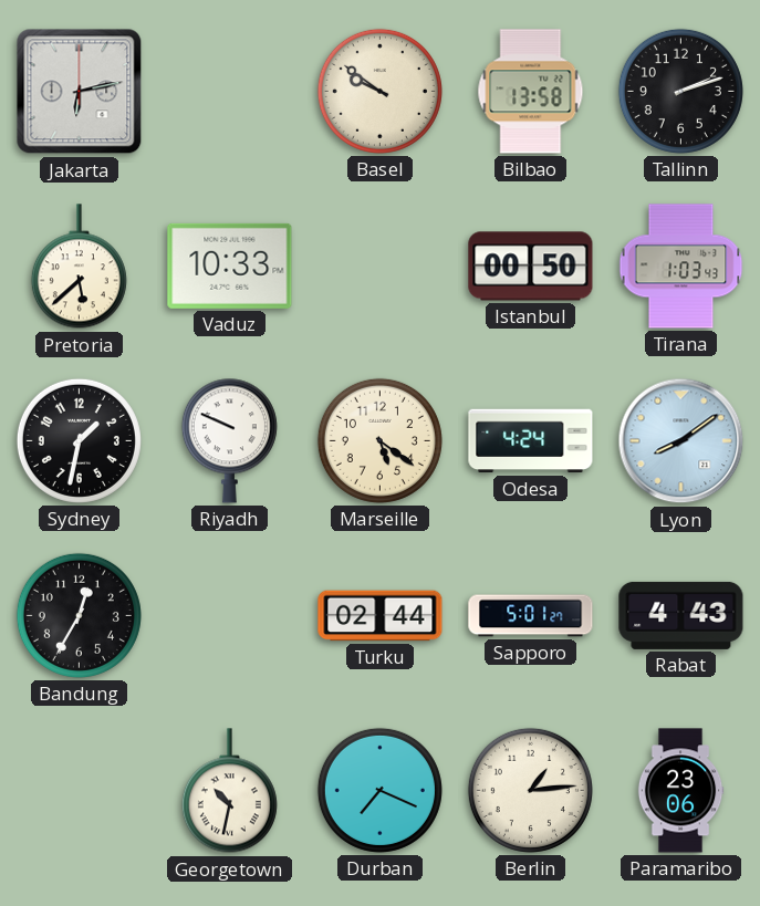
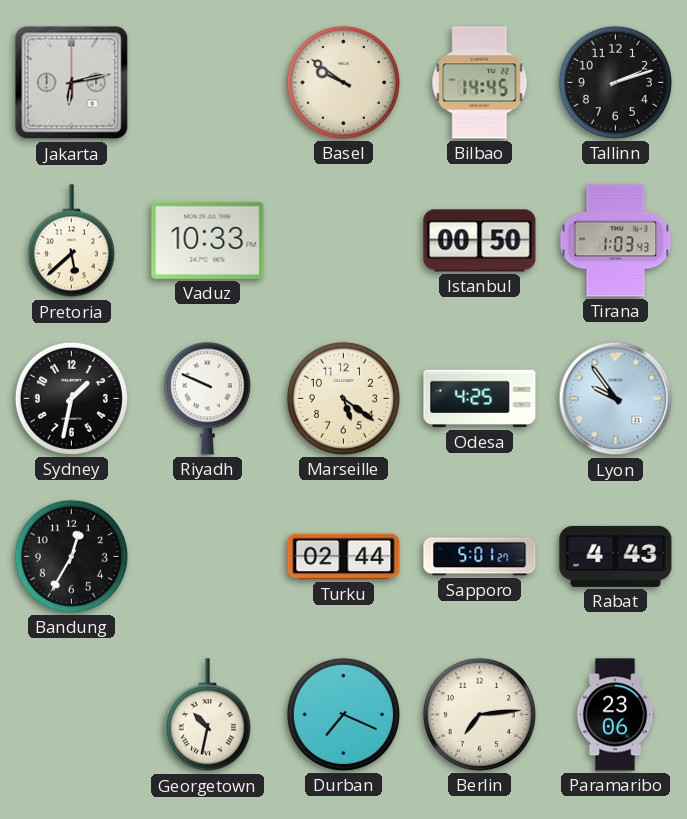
Bilbao: 13:58 -> 14:45
Odesa: 4:24 -> 4:25
Lyon: 8:09 -> 9:54
Berlin: 1:14 -> 7:14
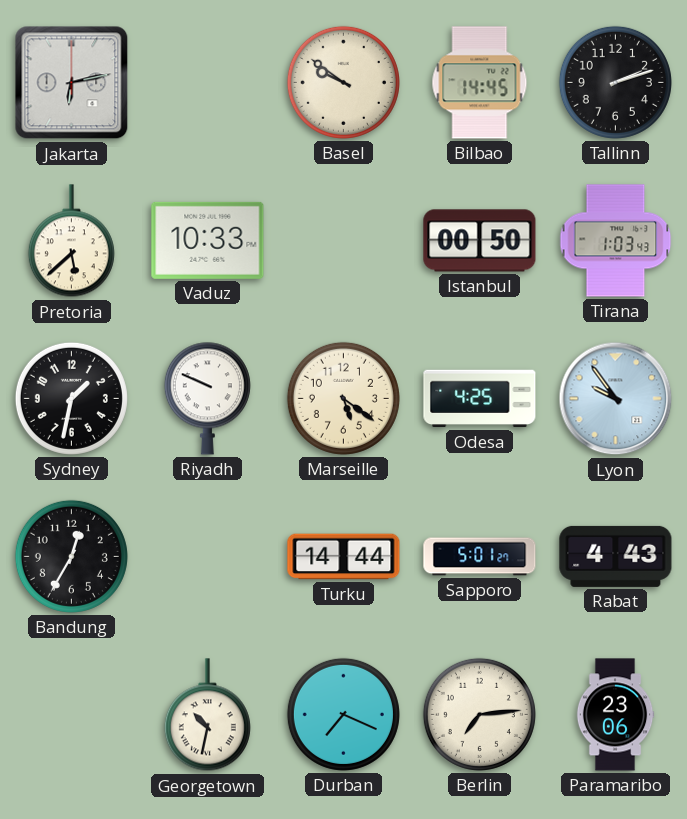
Turku: 02:44 -> 14:44
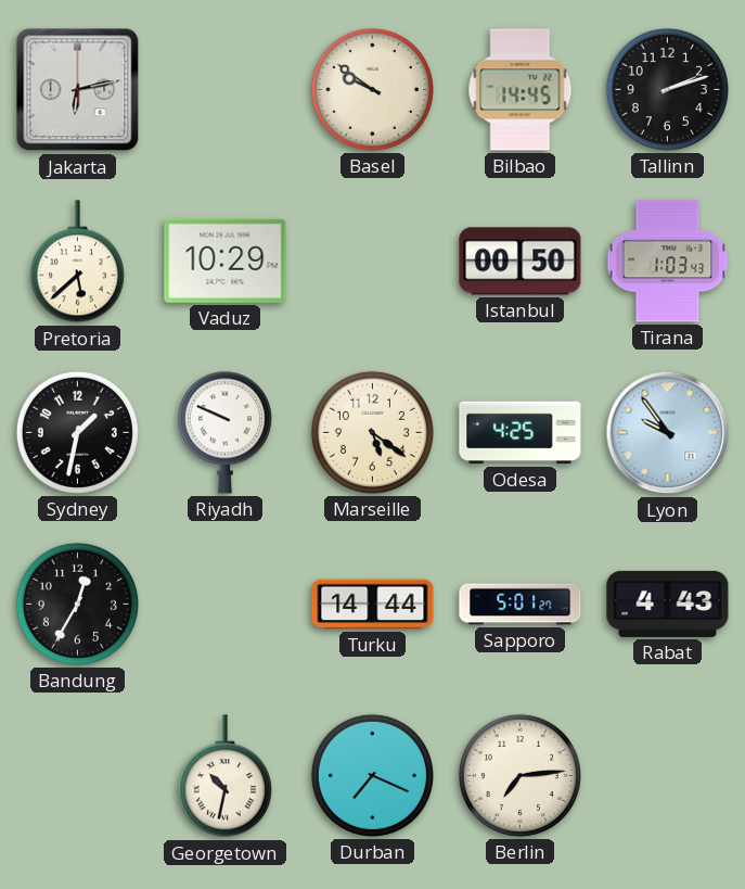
Vaduz: 10:33 -> 10:29
Paramaribo: 23:06 -> none
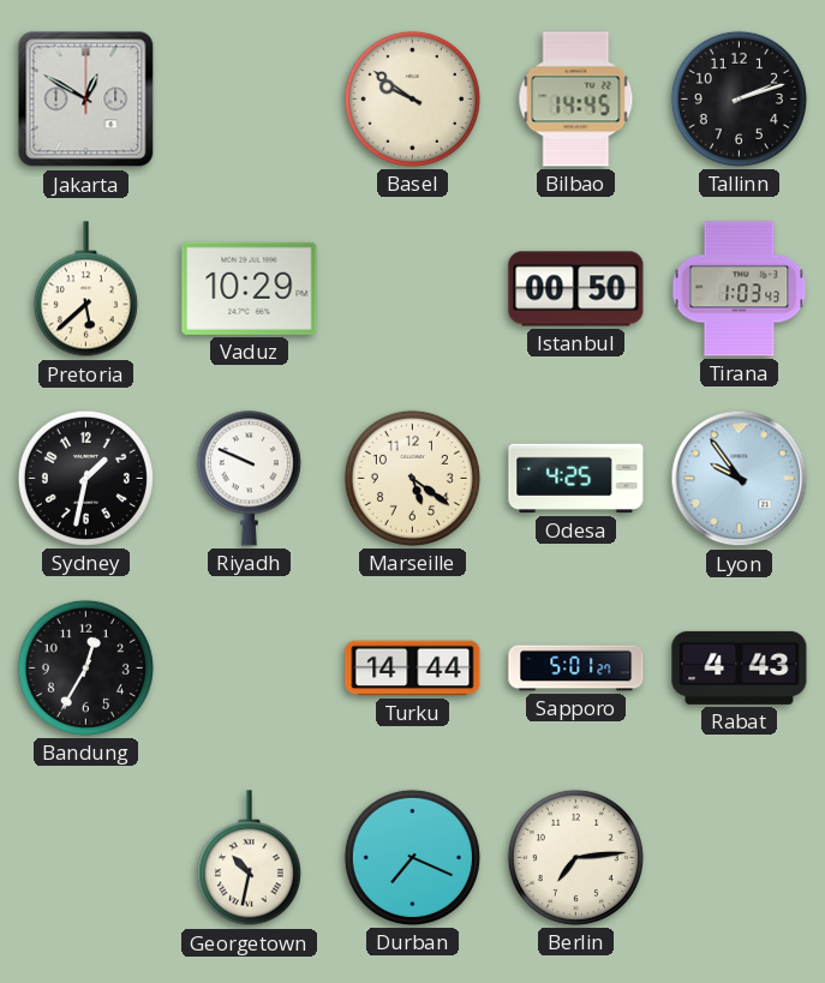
Jakarta: 6:13 -> 12:50
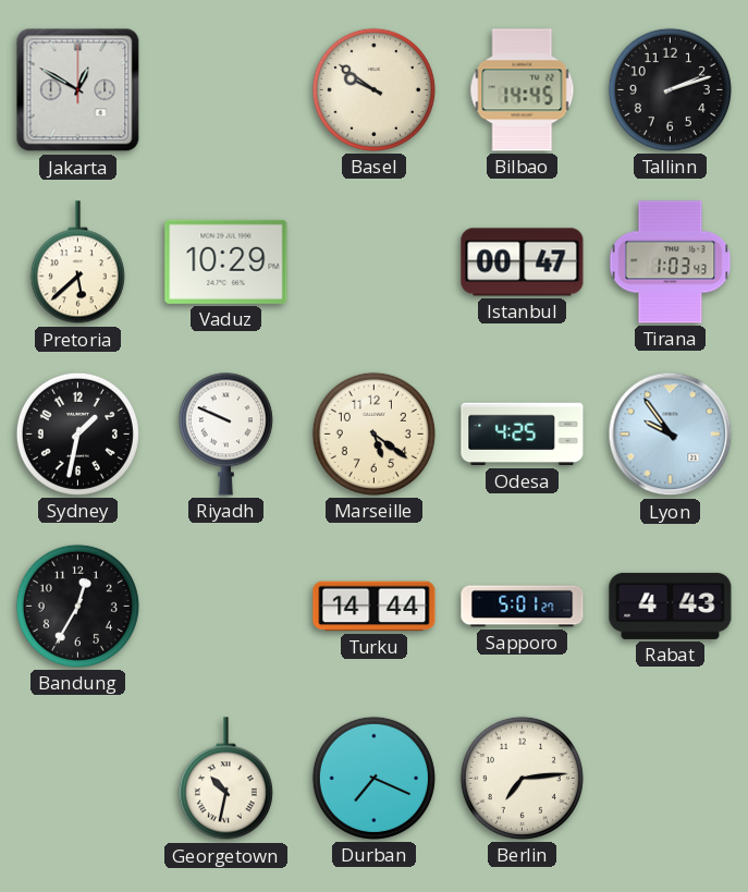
Istanbul: 00:50 -> 00:47
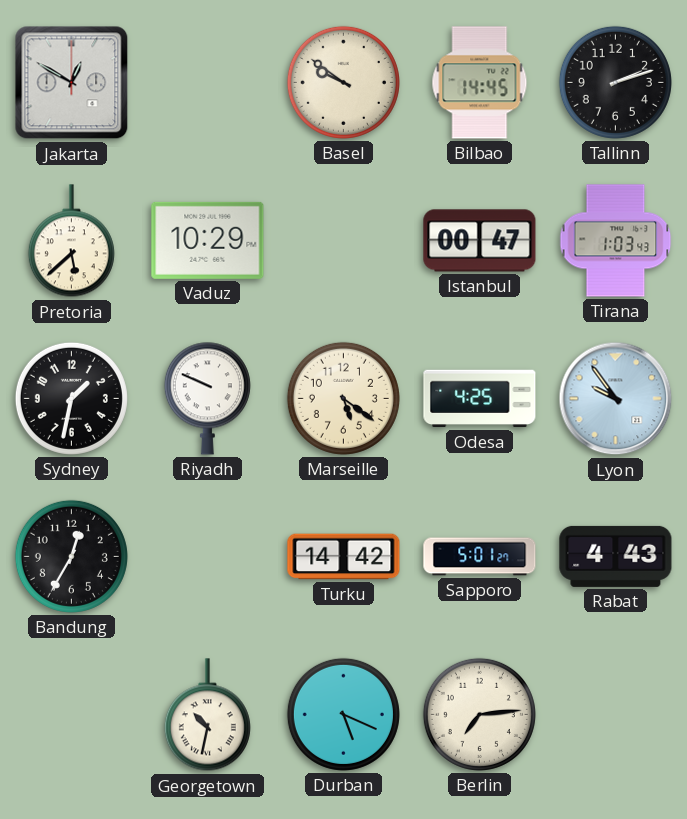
Turku: 14:44 -> 14:42
Durban: 7:19 -> 5:19
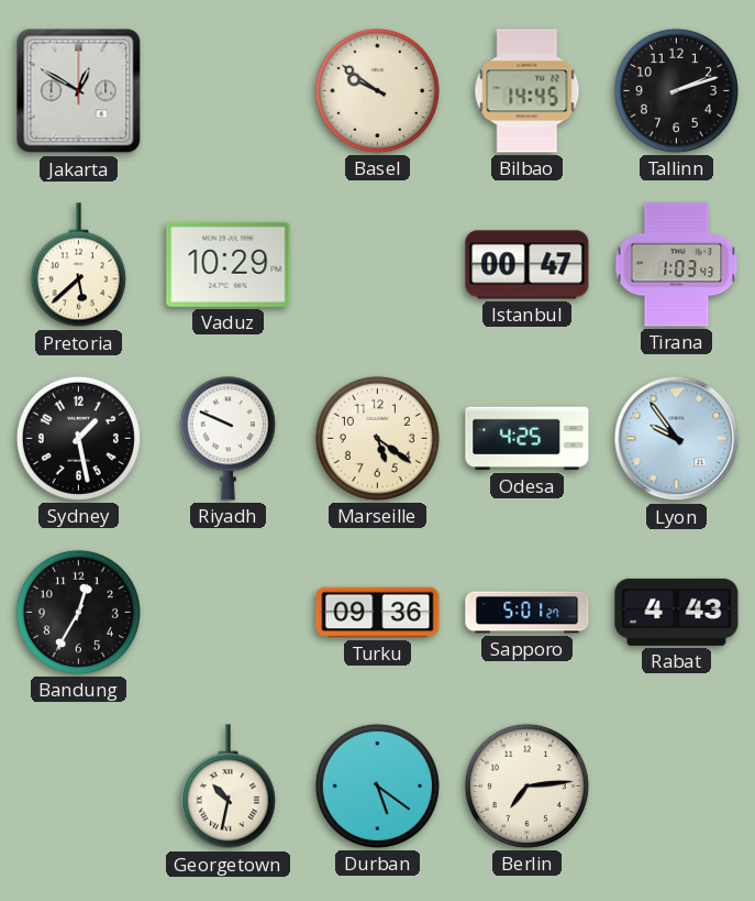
Sydney: 1:32 -> 1:28
Turku: 14:42 -> 09:36
Durban: 5:19 -> 5:21
